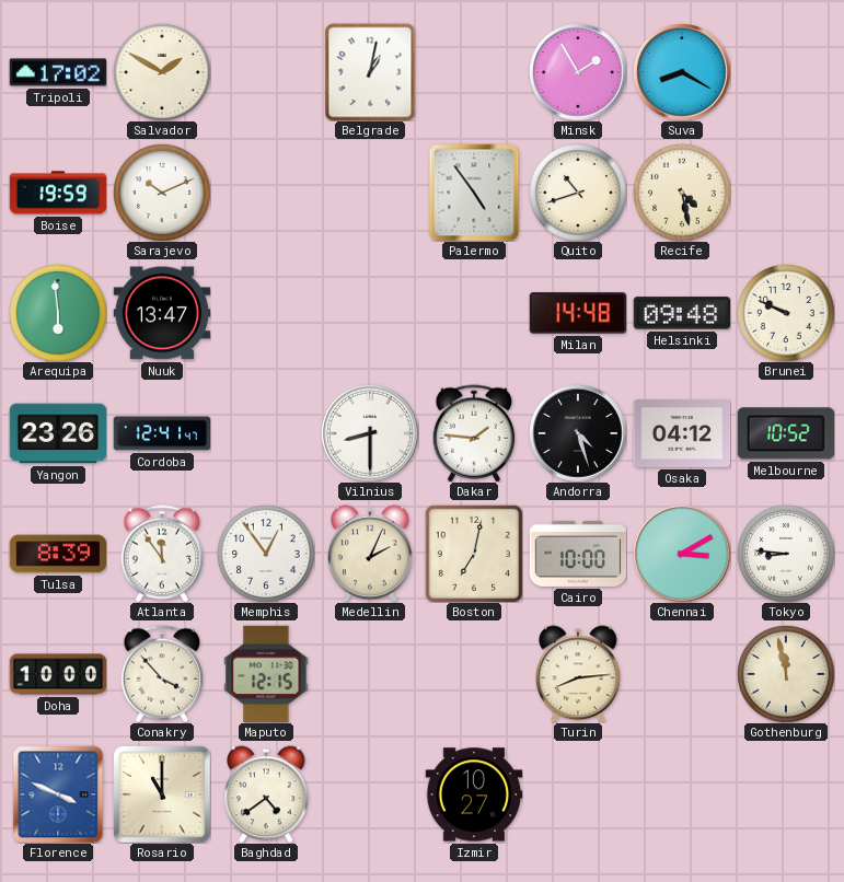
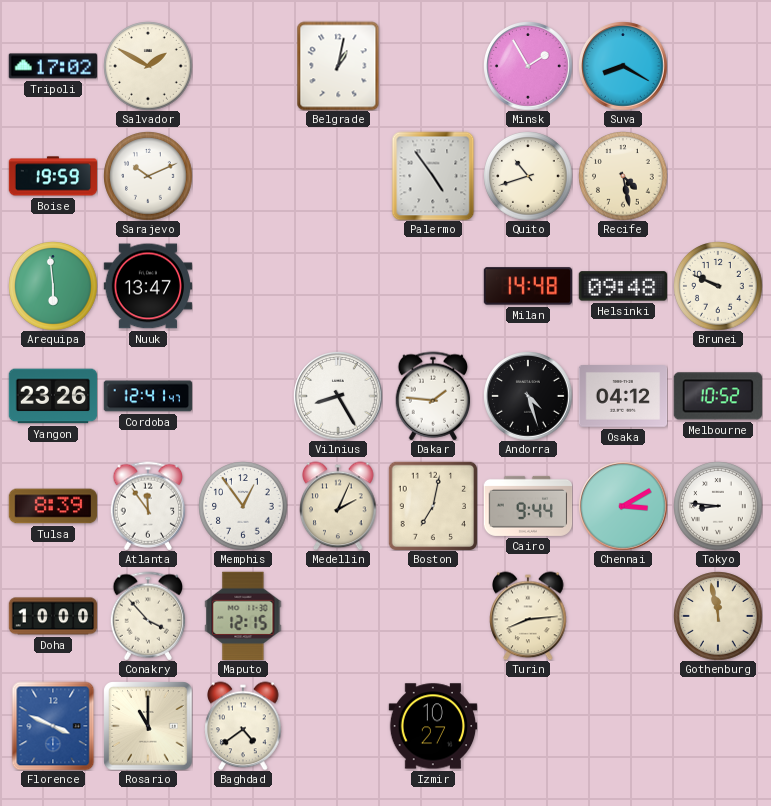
Vilnius: 8:30 -> 8:25
Cairo: 10:00 -> 9:44
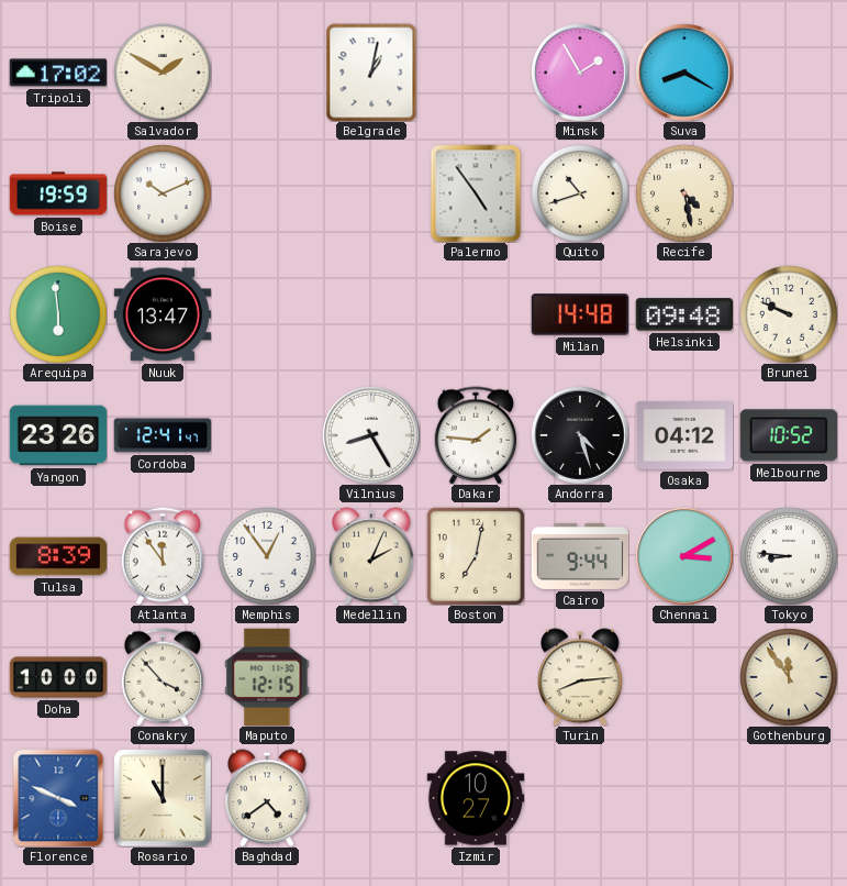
Gothenburg: 11:58 -> 11:54
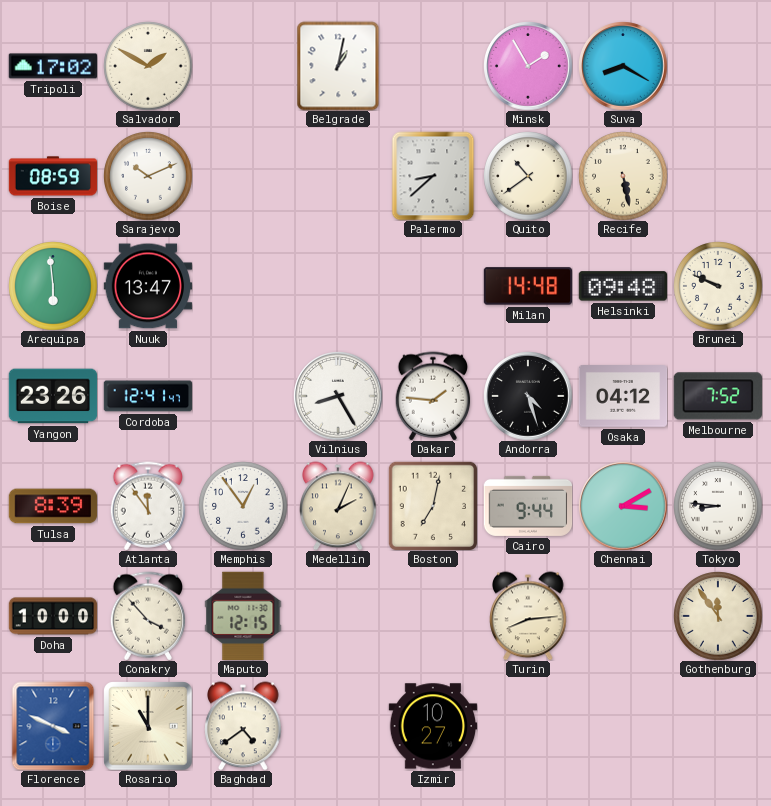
Boise: 19:59 -> 08:59
Palermo: 4:54 -> 8:38
Quito: 10:42 -> 10:39
Recife: 4:28 -> 5:28
Melbourne: 10:52 -> 7:52
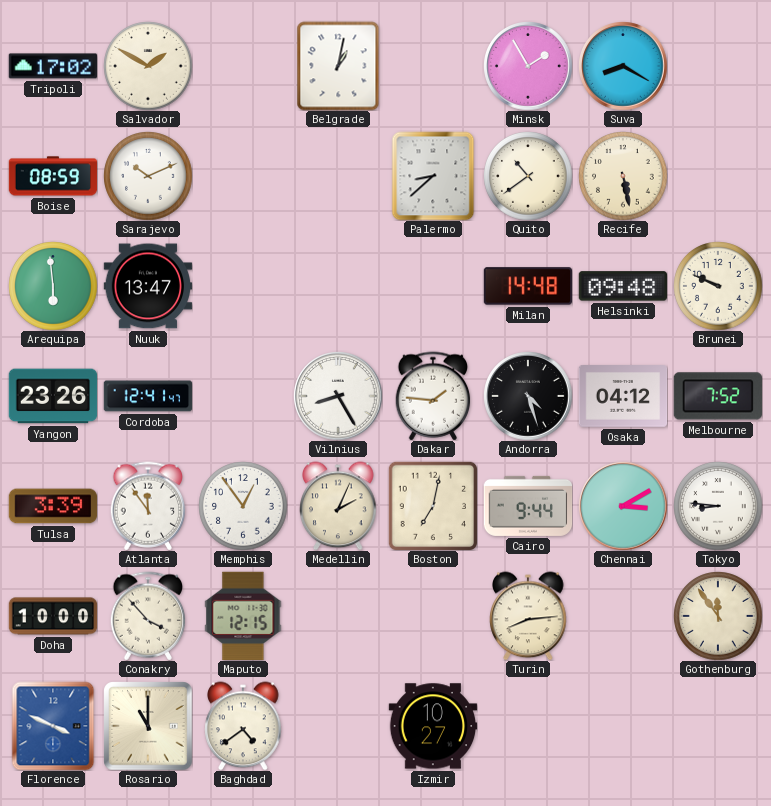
Tulsa: 8:39 -> 3:39
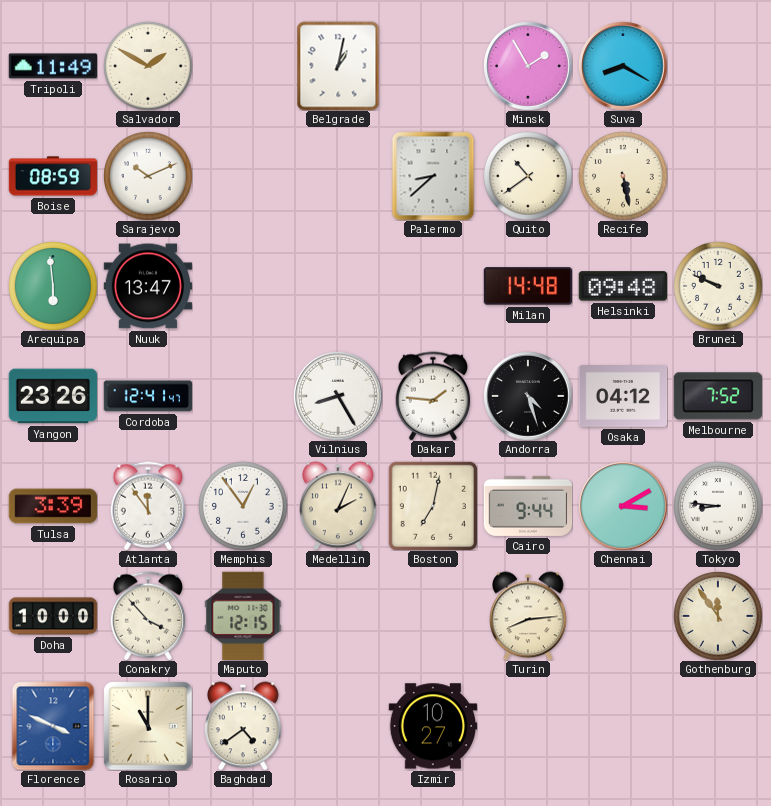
Tripoli: 17:02 -> 11:49
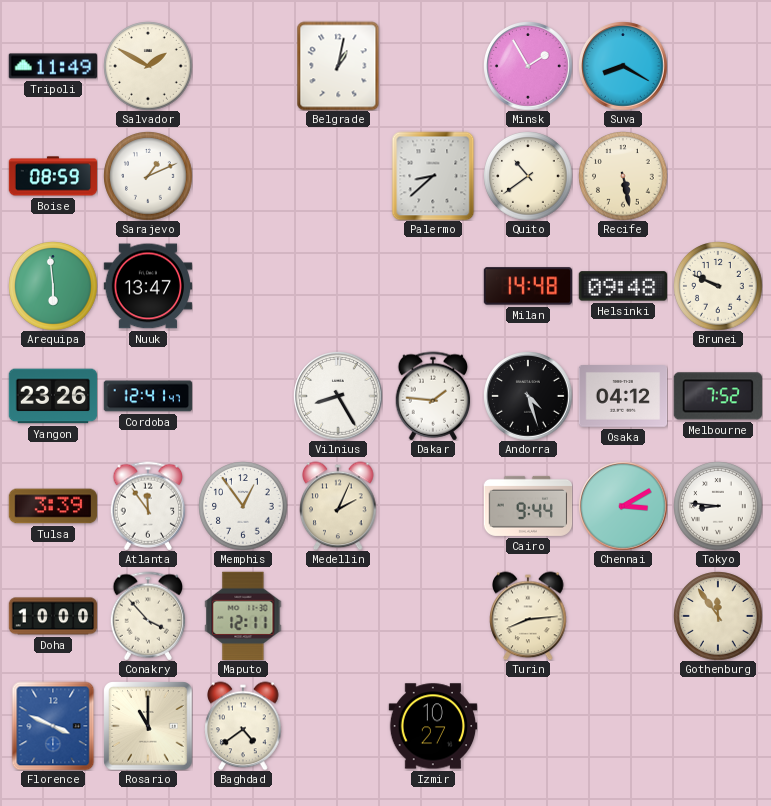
Sarajevo: 10:11 -> 1:11
Boston: 7:02 -> none
Maputo: 12:15 -> 12:11
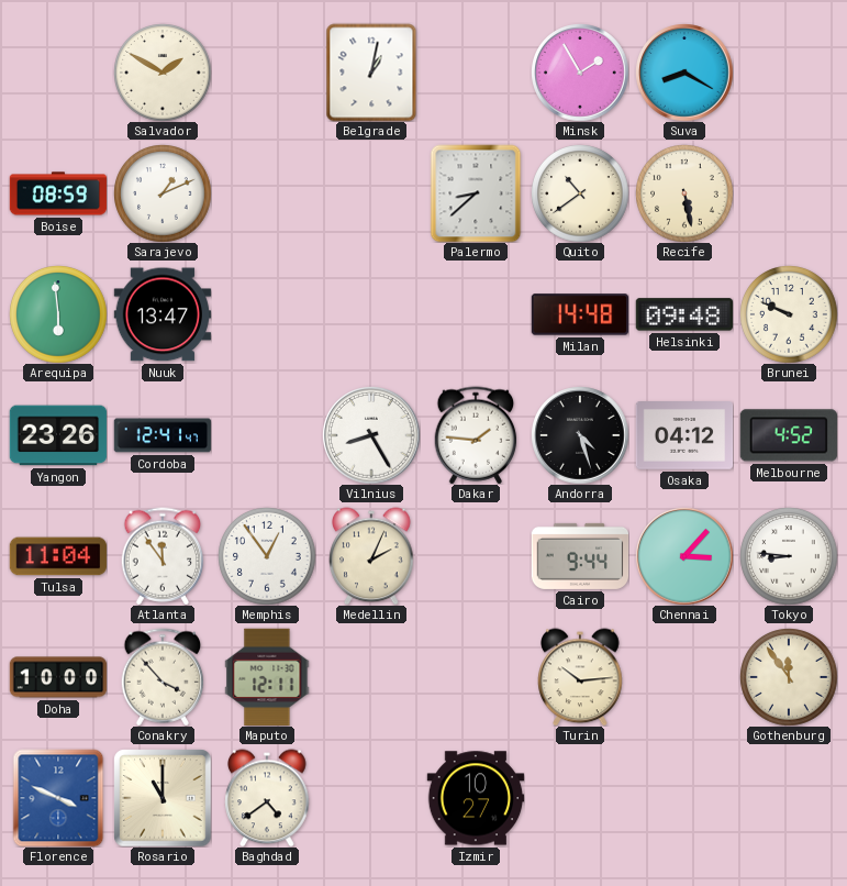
Tripoli: 11:49 -> none
Melbourne: 7:52 -> 4:52
Tulsa: 3:39 -> 11:04
Chennai: 3:10 -> 3:07
Turin: 8:14 -> 10:14
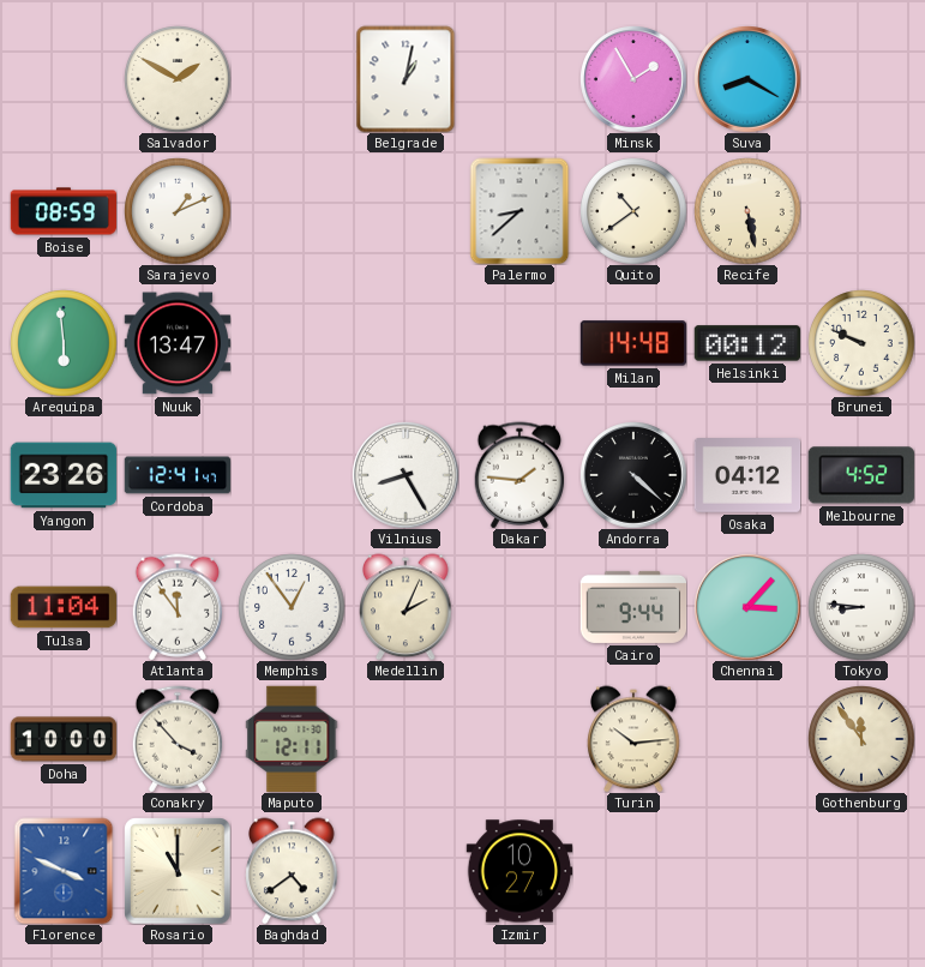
Helsinki: 09:48 -> 00:12
Andorra: 4:27 -> 4:22
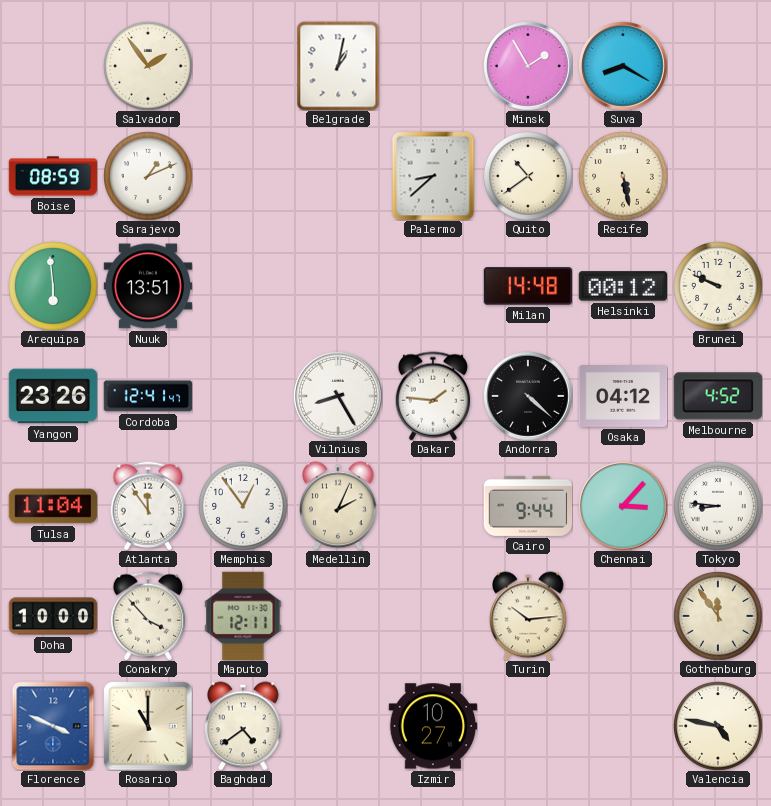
Salvador: 1:50 -> 1:54
Nuuk: 13:47 -> 13:51
Valencia: none -> 4:47
